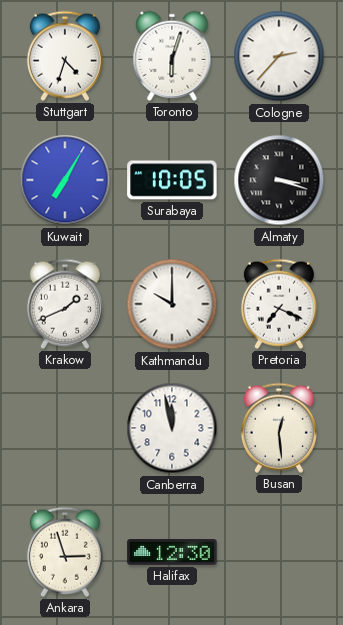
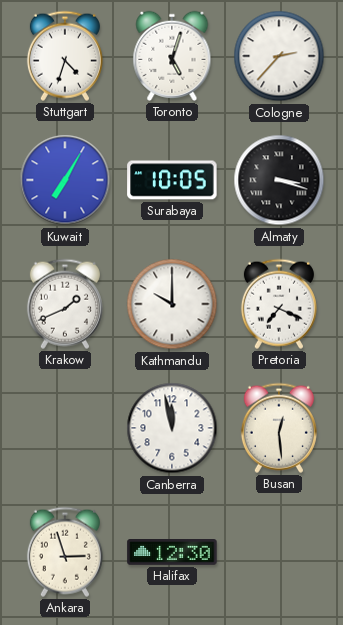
Toronto: 6:03 -> 5:03
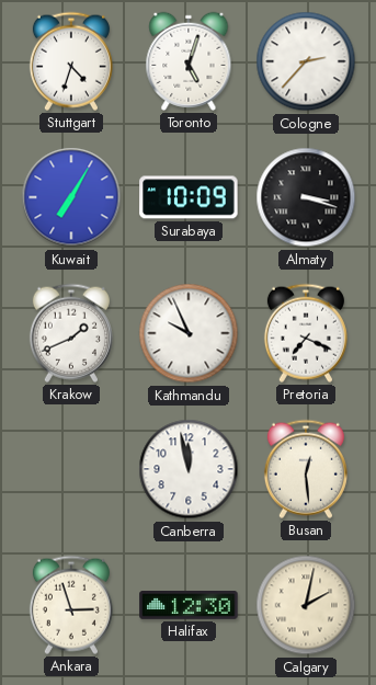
Surabaya: 10:05 -> 10:09
Kathmandu: 10:00 -> 9:56
Calgary: none -> 2:02
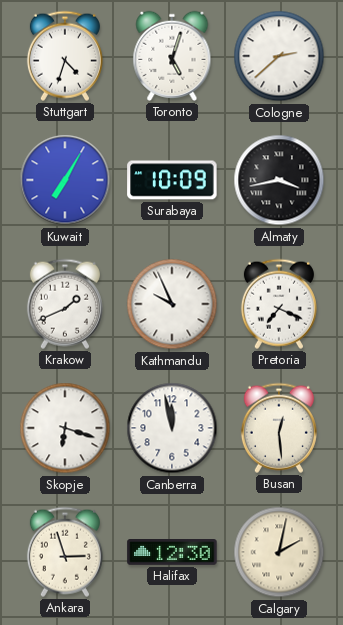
Cologne: 2:37 -> 2:38
Almaty: 3:18 -> 3:43
Skopje: none -> 6:18
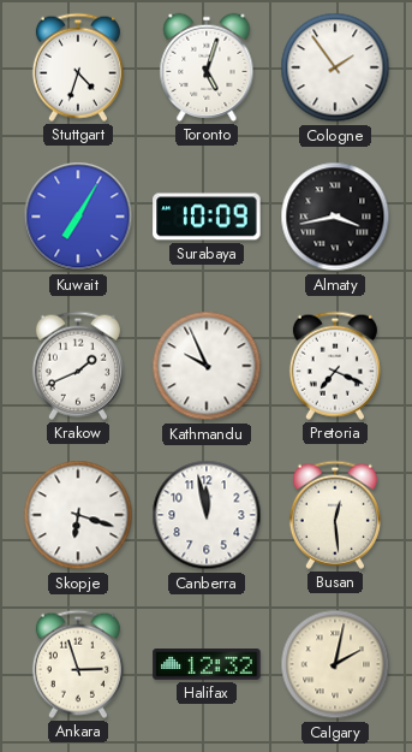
Cologne: 2:38 -> 1:54
Halifax: 12:30 -> 12:32
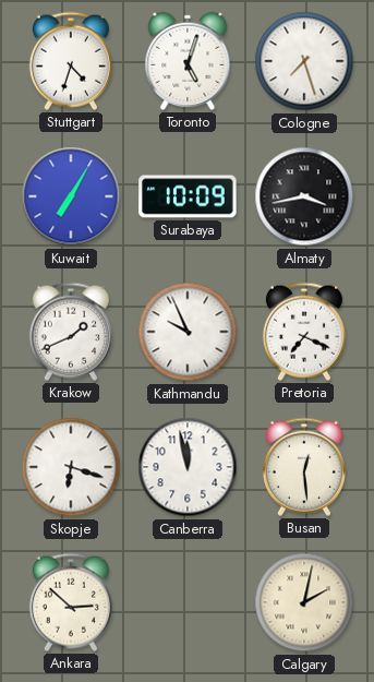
Cologne: 1:54 -> 7:27
Ankara: 2:57 -> 2:52
Halifax: 12:32 -> none
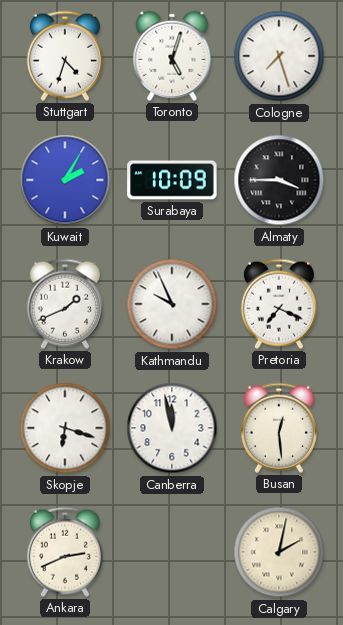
Kuwait: 7:05 -> 2:05
Almaty: 3:43 -> 3:45
Ankara: 2:52 -> 2:41
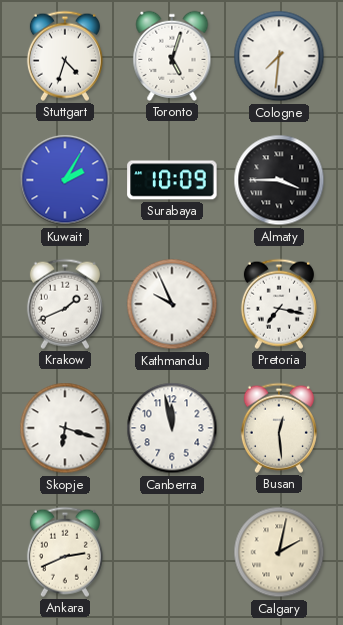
Cologne: 7:27 -> 7:31
Pretoria: 7:19 -> 7:17
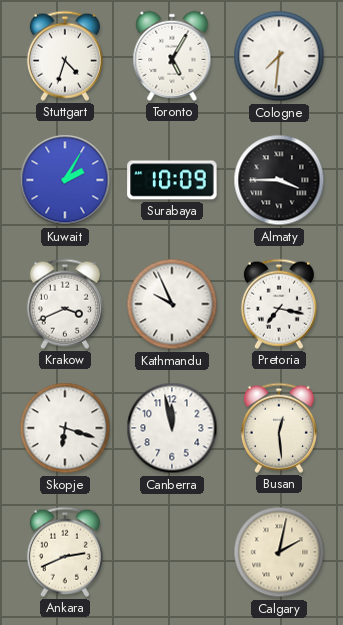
Toronto: 5:03 -> 5:05
Krakow: 1:41 -> 3:41
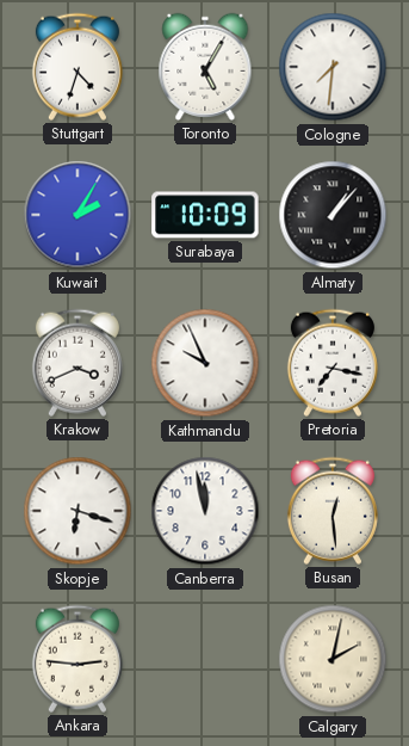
Almaty: 3:45 -> 1:07
Ankara: 2:41 -> 2:46
